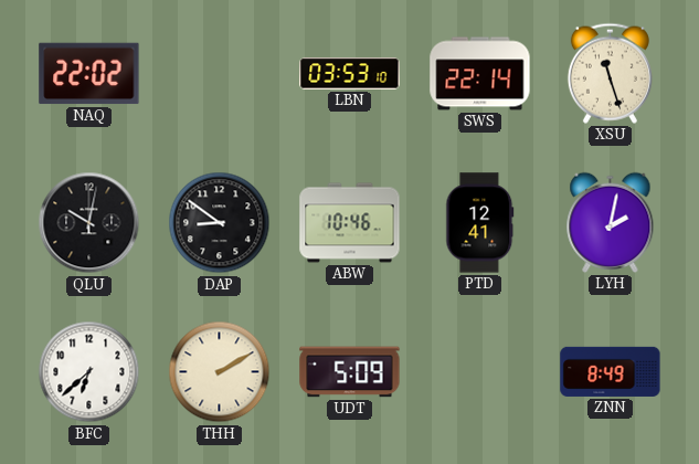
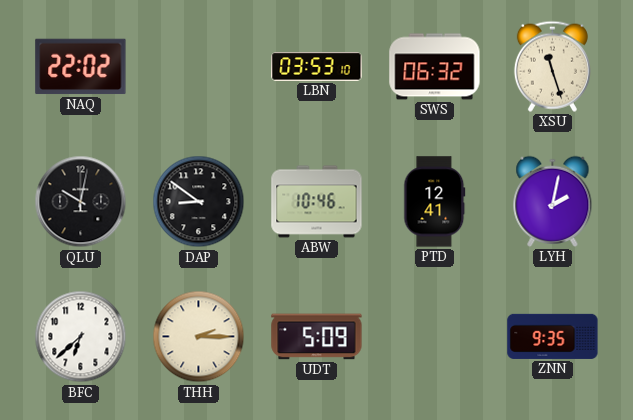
SWS: 22:14 -> 06:32
THH: 2:10 -> 2:15
ZNN: 8:49 -> 9:35
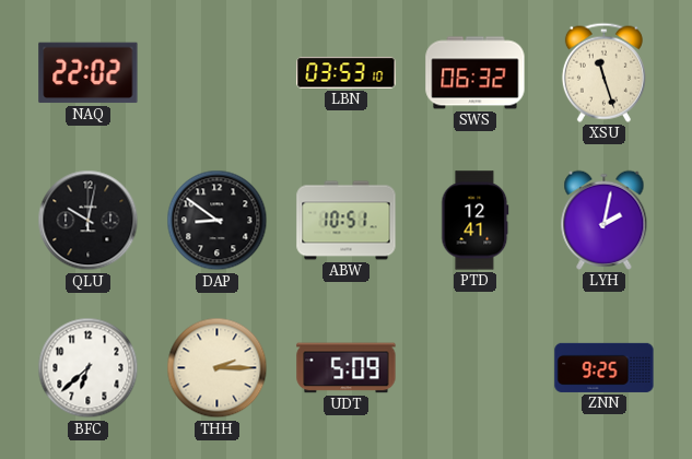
ABW: 10:46 -> 10:51
ZNN: 9:35 -> 9:25
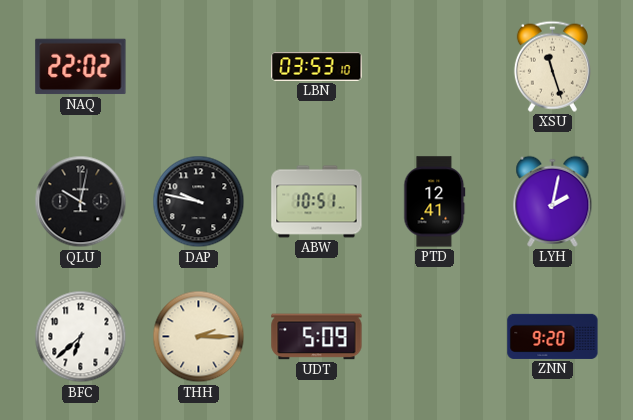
SWS: 06:32 -> none
DAP: 8:51 -> 9:47
ZNN: 9:25 -> 9:20
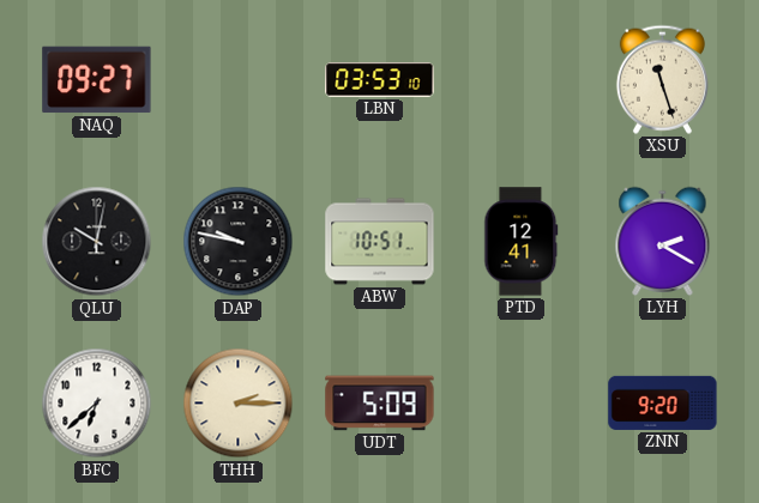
NAQ: 22:02 -> 09:27
LYH: 2:02 -> 2:20
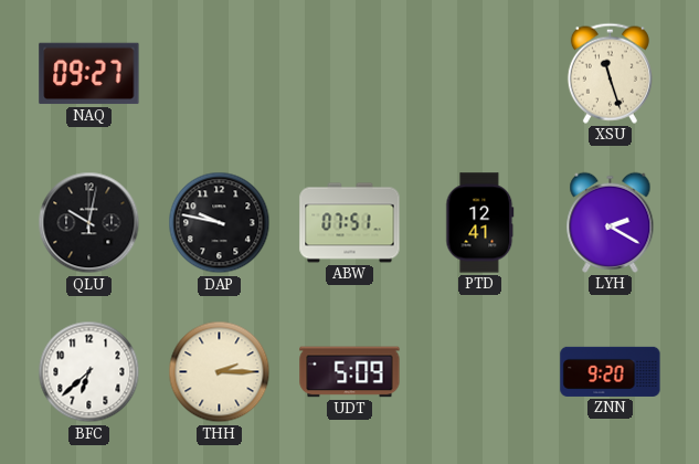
LBN: 03:53 -> none
ABW: 10:51 -> 07:51
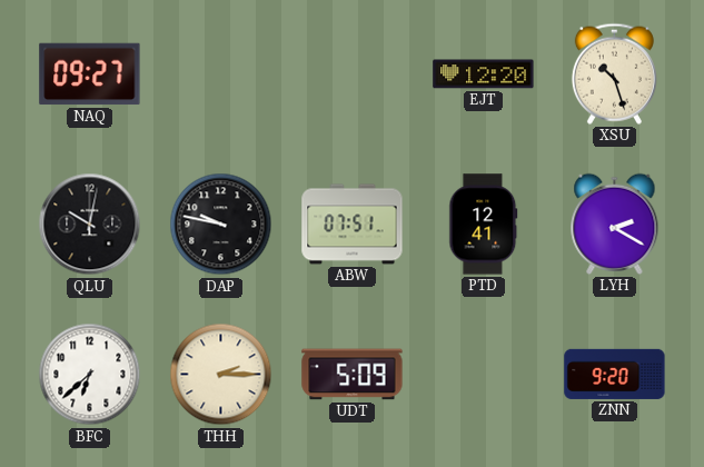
EJT: none -> 12:20
XSU: 11:27 -> 10:27
